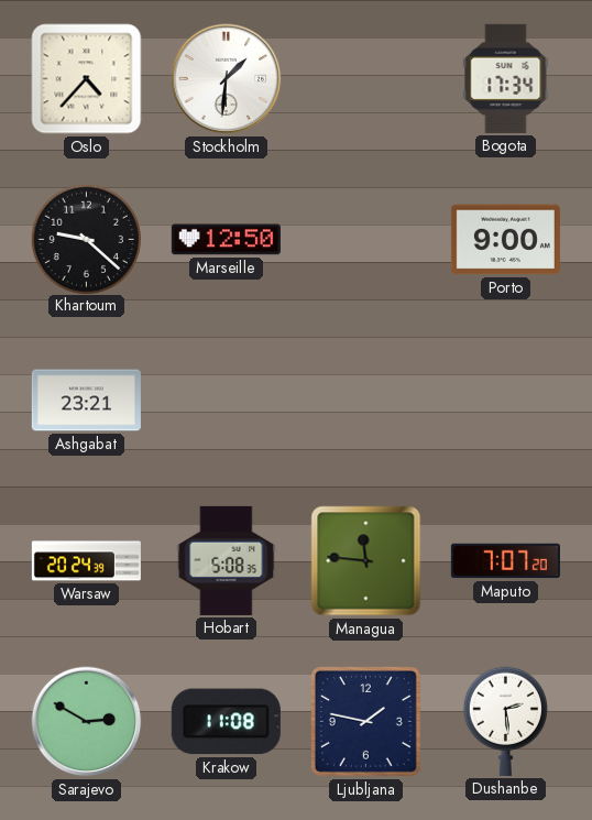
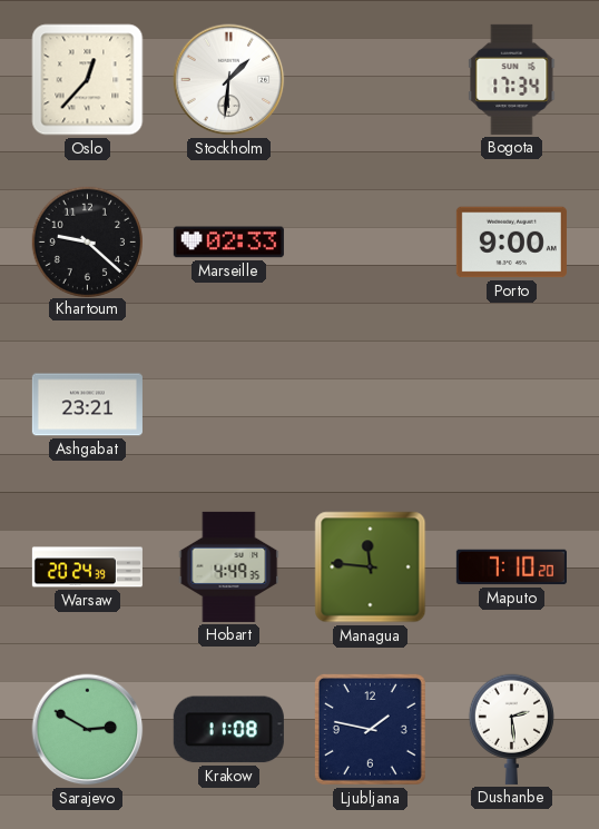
Oslo: 4:37 -> 12:37
Marseille: 12:50 -> 02:33
Hobart: 5:08 -> 4:49
Maputo: 7:07 -> 7:10
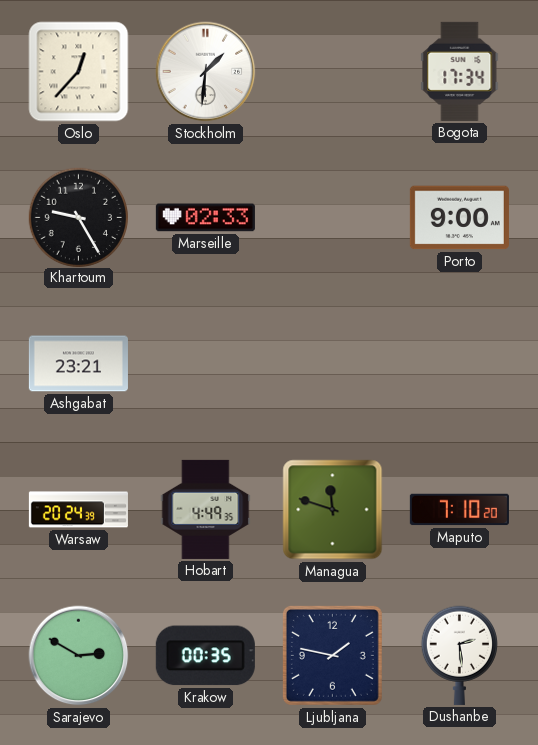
Khartoum: 9:22 -> 9:25
Managua: 11:46 -> 11:48
Krakow: 11:08 -> 00:35
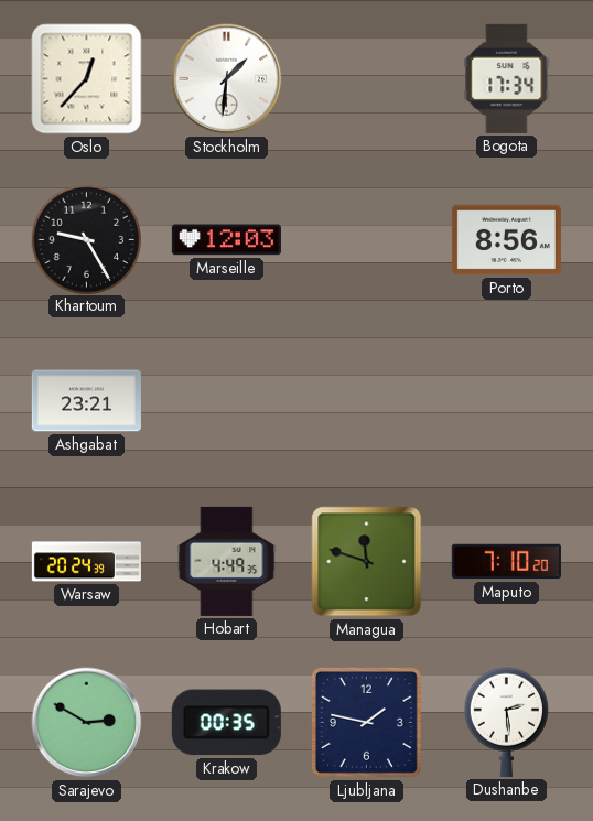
Marseille: 02:33 -> 12:03
Porto: 9:00 -> 8:56
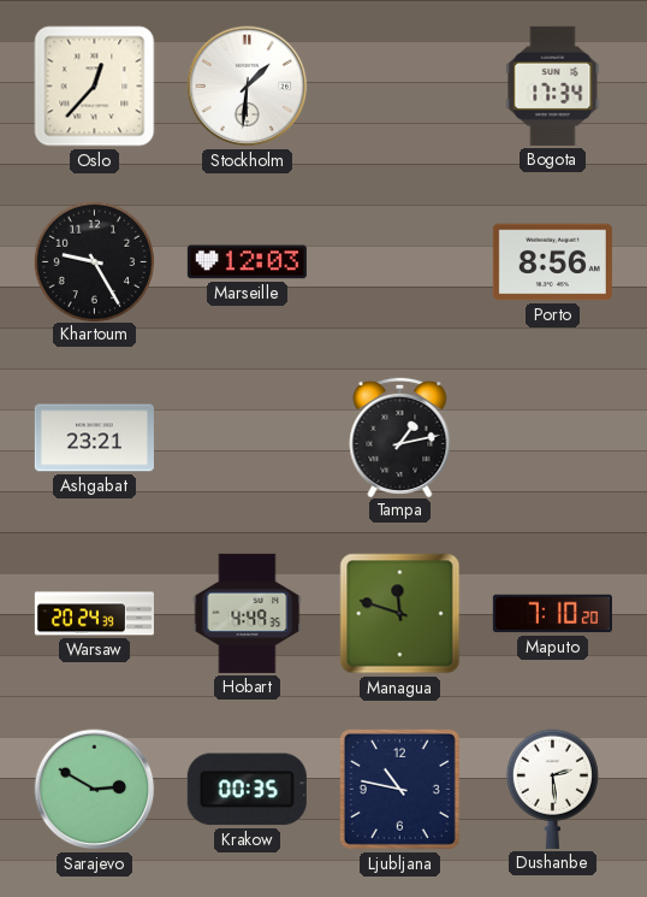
Tampa: none -> 1:13
Ljubljana: 1:47 -> 10:47
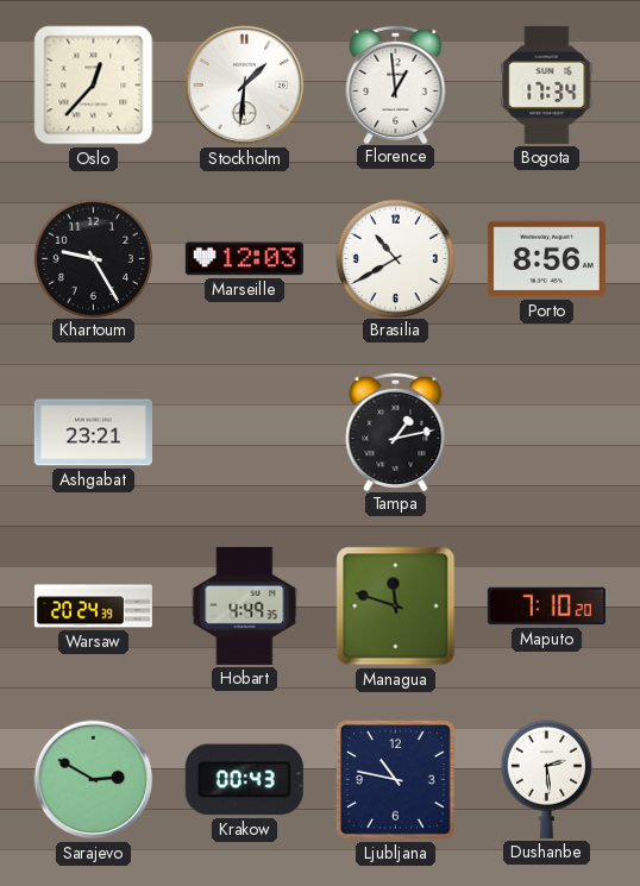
Florence: none -> 12:59
Brasilia: none -> 10:40
Krakow: 00:35 -> 00:43
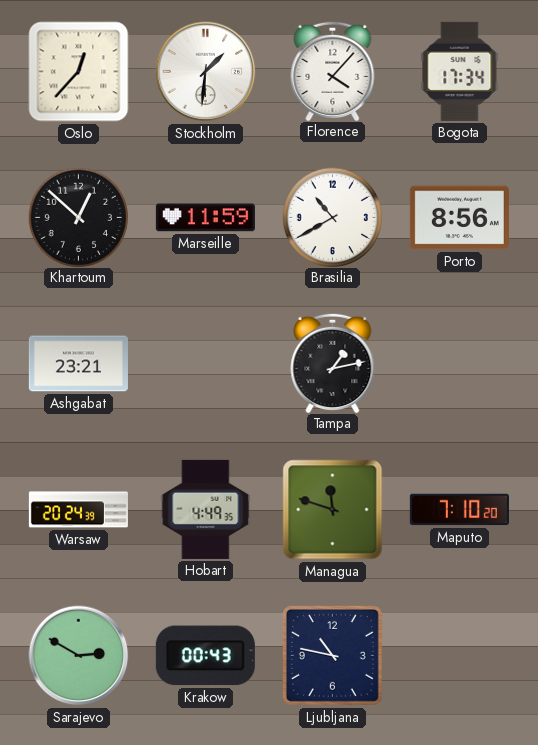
Florence: 12:59 -> 4:07
Khartoum: 9:25 -> 12:52
Marseille: 12:03 -> 11:59
Dushanbe: 2:29 -> none
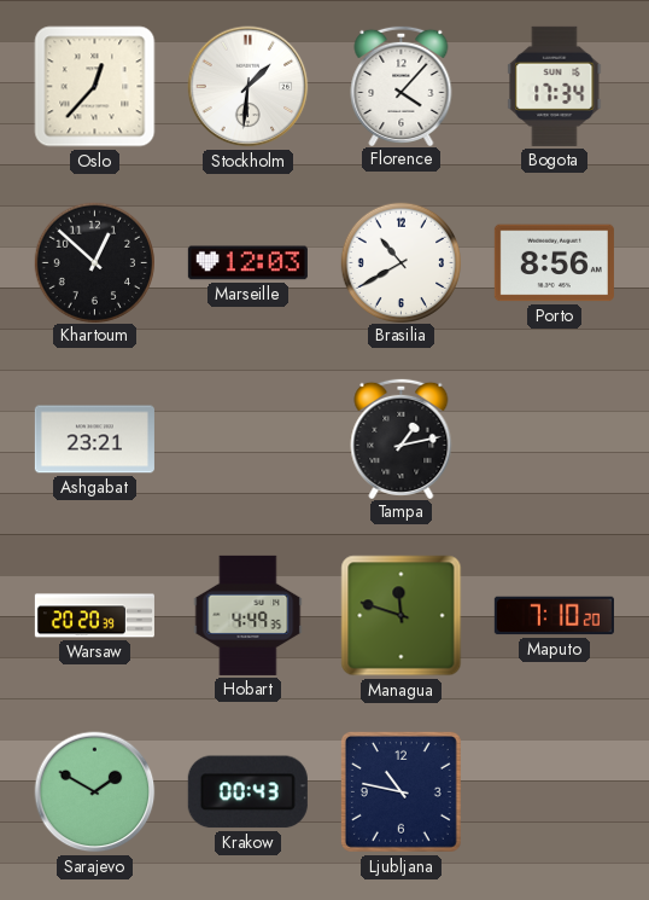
Marseille: 11:59 -> 12:03
Warsaw: 20:24 -> 20:20
Sarajevo: 2:50 -> 1:50
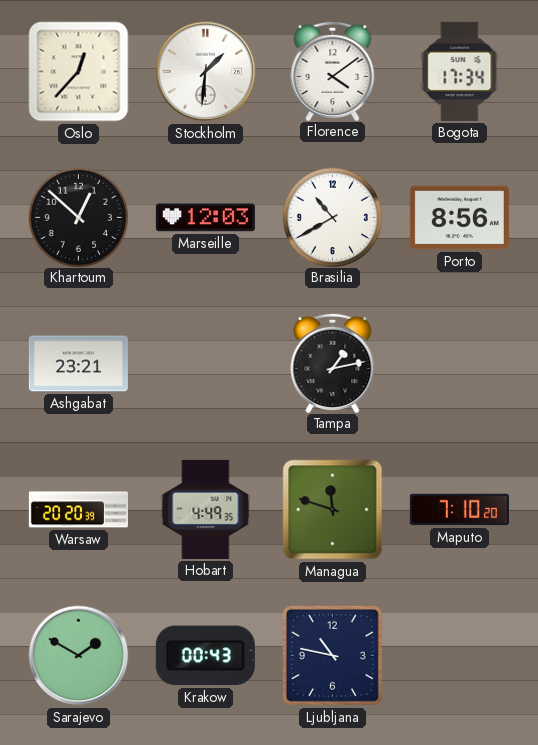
Florence: 4:07 -> 4:09
